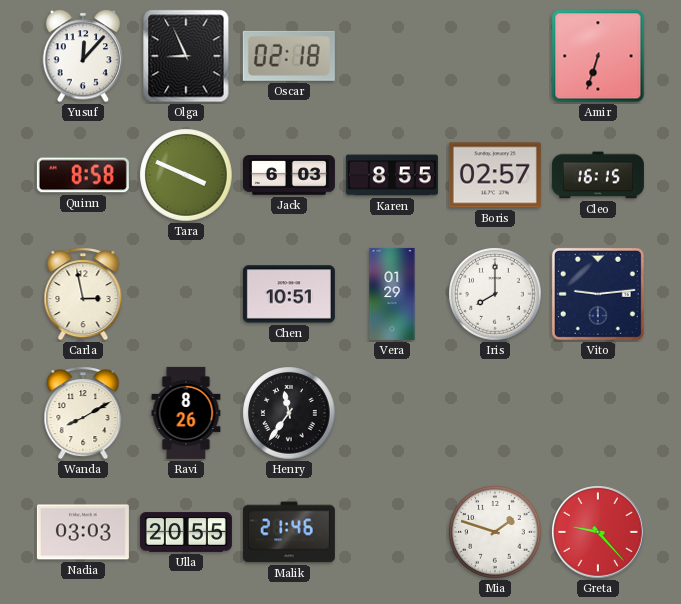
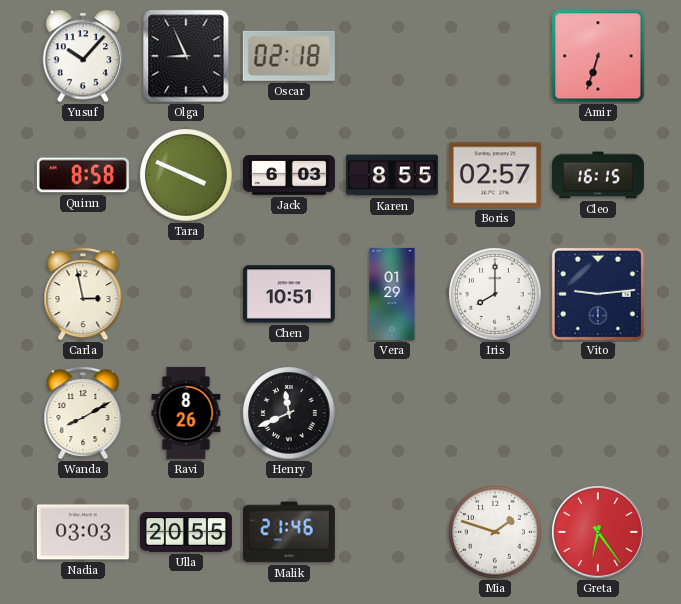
Yusuf: 12:07 -> 10:07
Henry: 11:36 -> 11:41
Greta: 9:23 -> 6:24
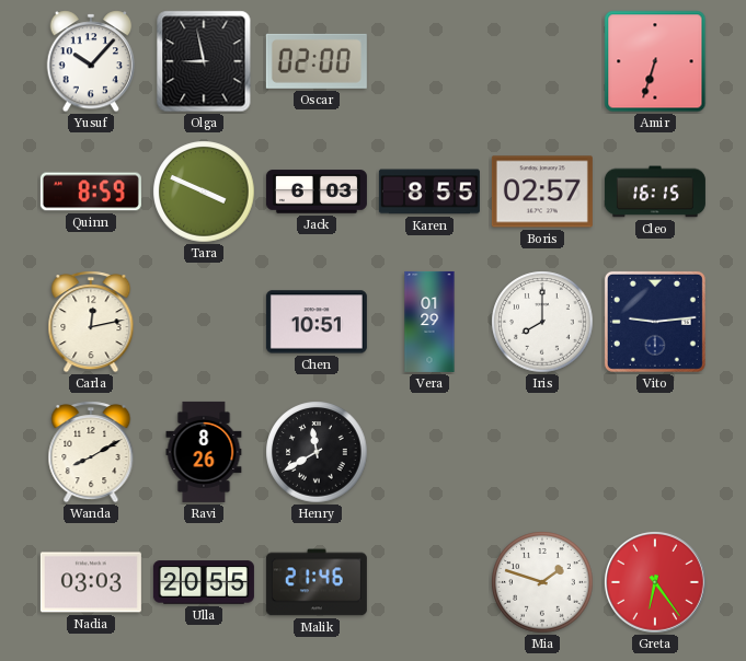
Olga: 8:56 -> 8:58
Oscar: 02:18 -> 02:00
Quinn: 8:58 -> 8:59
Carla: 2:58 -> 12:13
Henry: 11:41 -> 11:40
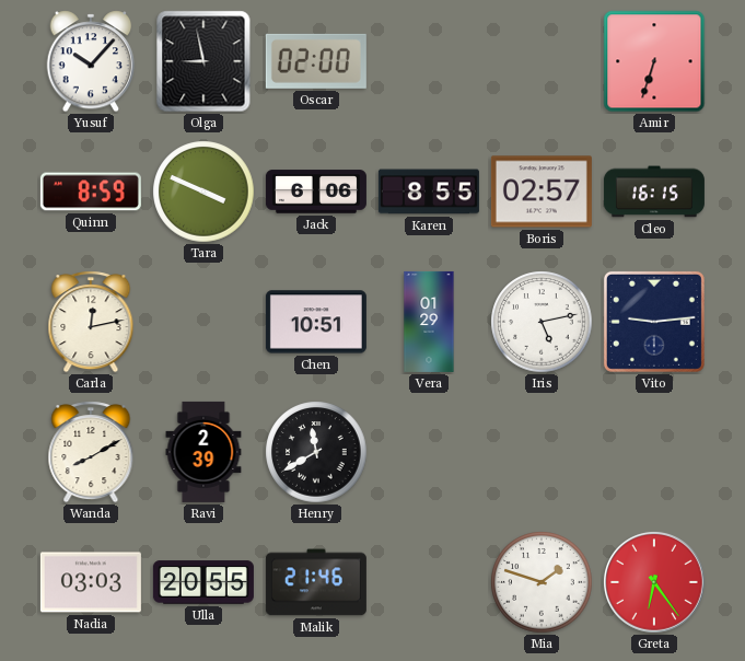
Jack: 6:03 -> 6:06
Iris: 8:00 -> 5:13
Ravi: 8:26 -> 2:39
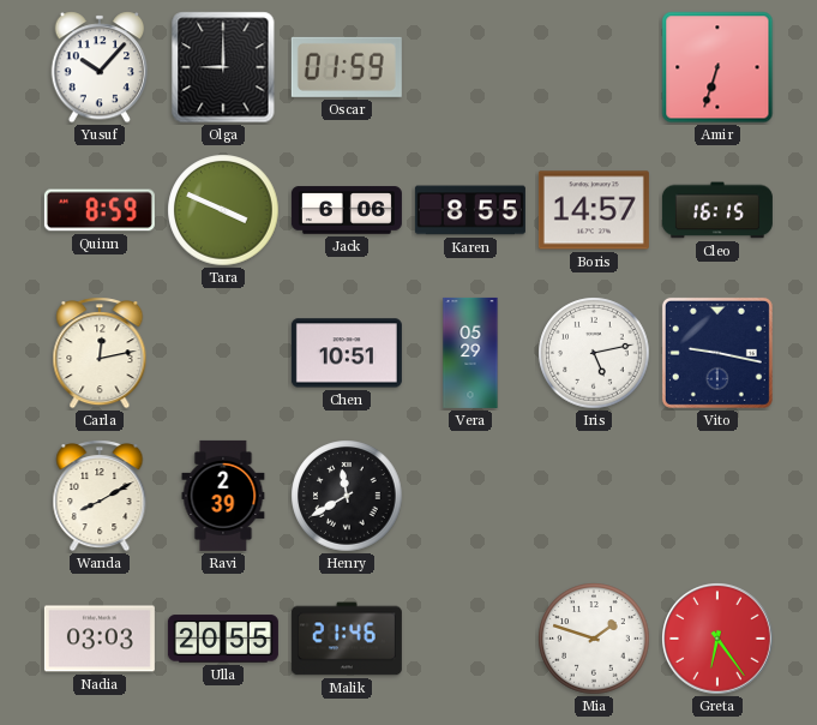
Olga: 8:58 -> 9:00
Oscar: 02:00 -> 01:59
Boris: 02:57 -> 14:57
Vera: 01:29 -> 05:29
Vito: 9:14 -> 9:17
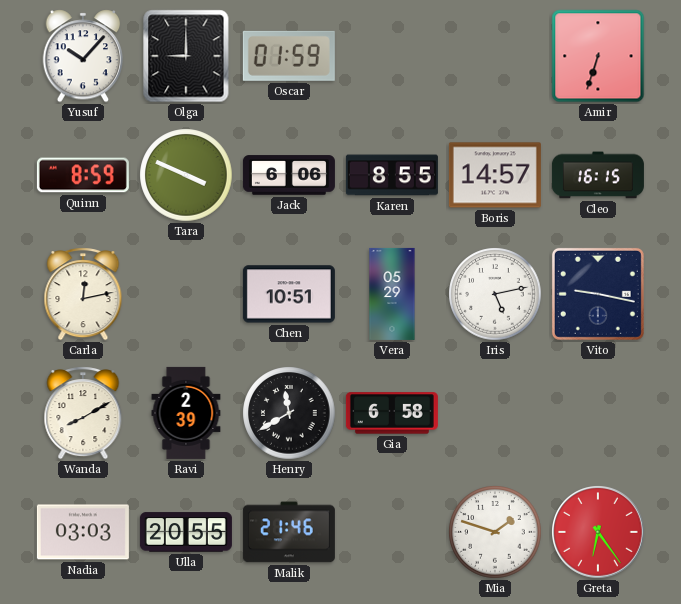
Gia: none -> 6:58
